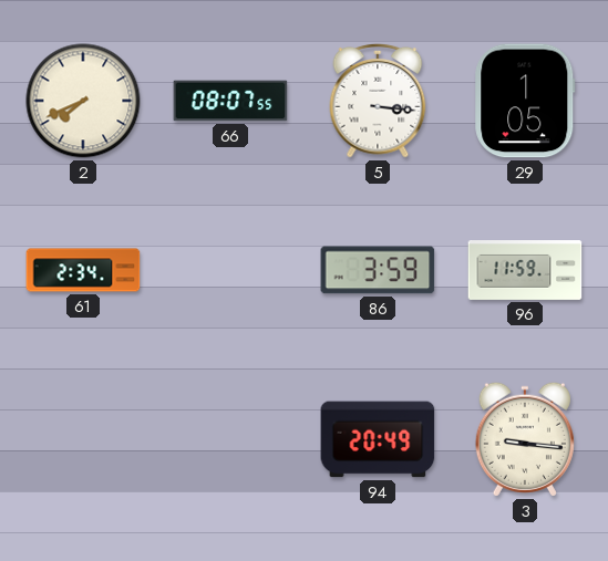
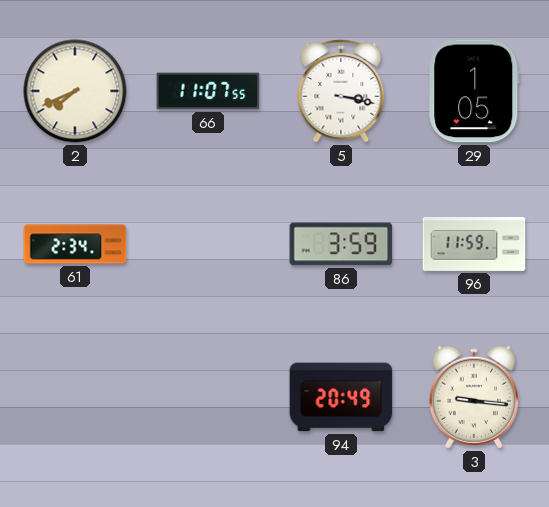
66: 08:07 -> 11:07
5: 3:16 -> 3:17
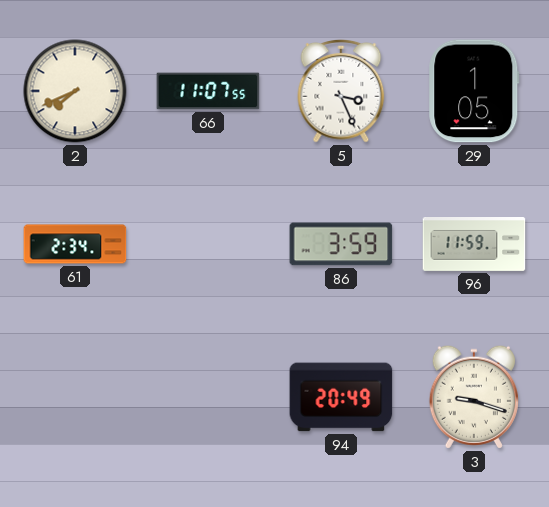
5: 3:17 -> 3:26
3: 9:16 -> 9:18
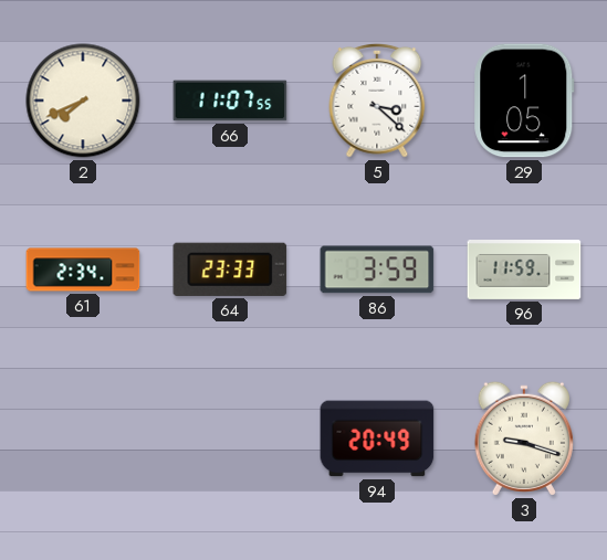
5: 3:26 -> 3:22
64: none -> 23:33
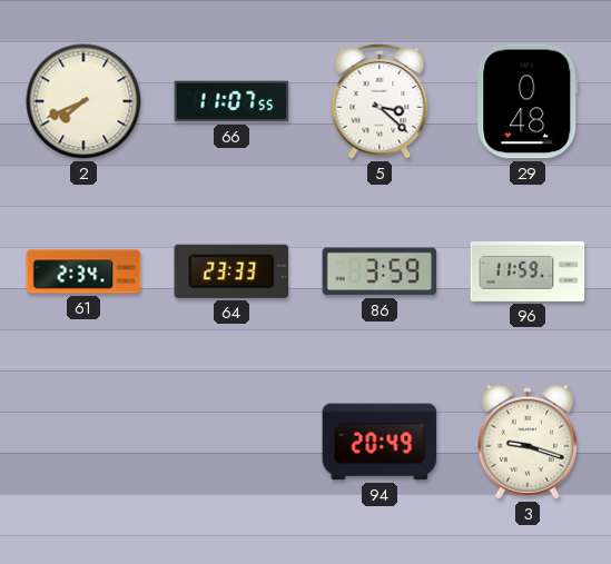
29: 1:05 -> 0:48
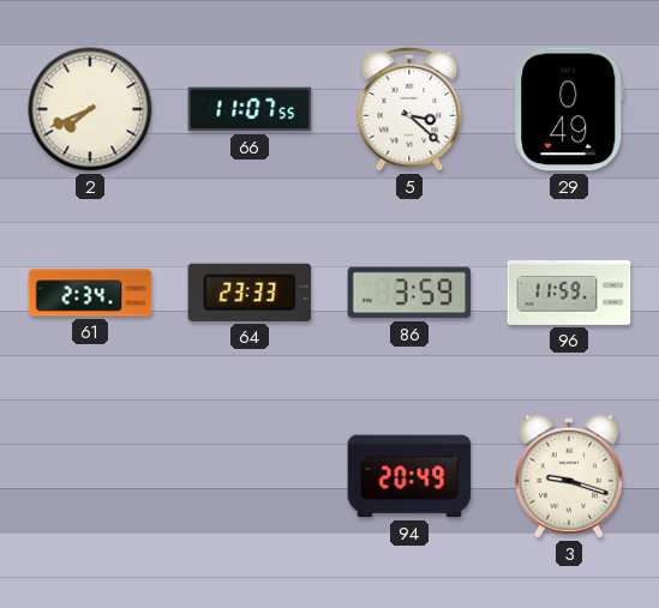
29: 0:48 -> 0:49
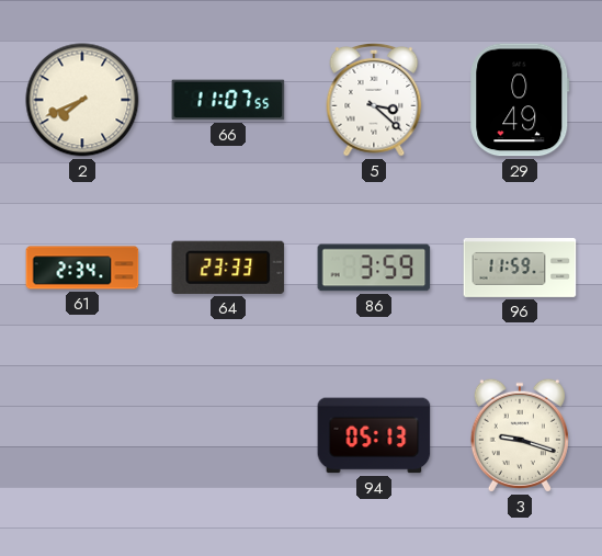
94: 20:49 -> 05:13
